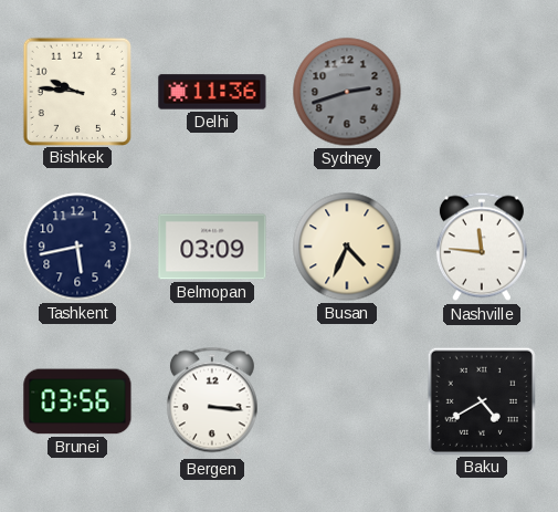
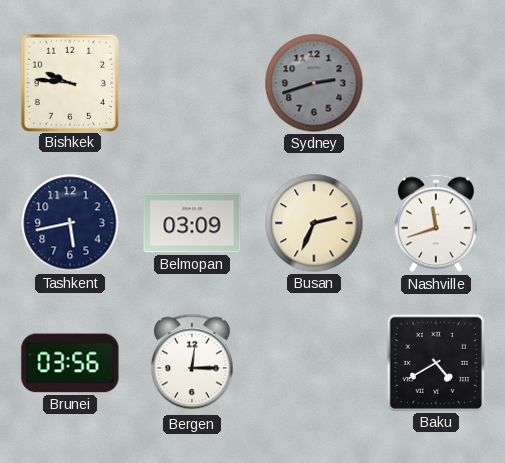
Delhi: 11:36 -> none
Busan: 4:34 -> 2:34
Nashville: 11:46 -> 11:42
Bergen: 3:16 -> 12:15
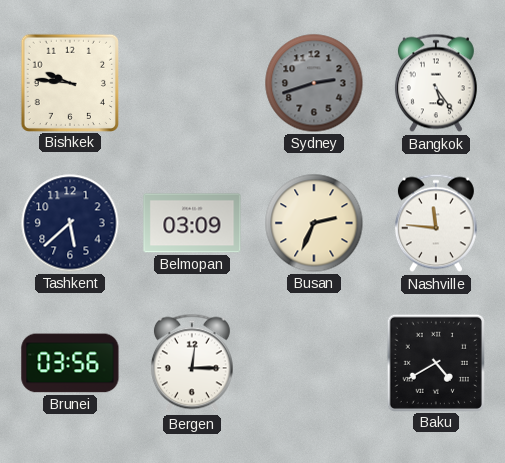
Bangkok: none -> 5:24
Tashkent: 5:43 -> 5:38
Nashville: 11:42 -> 11:46
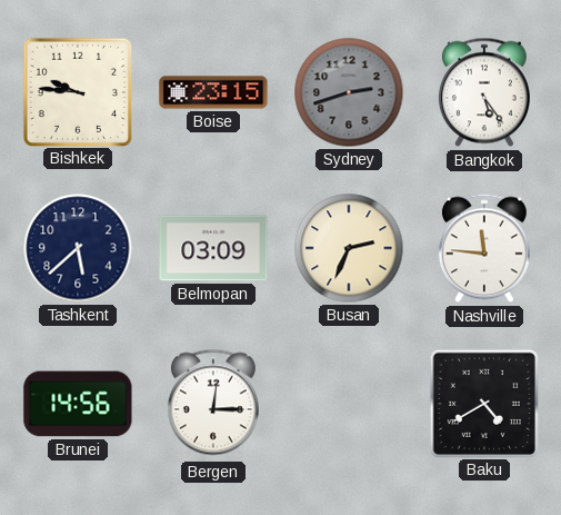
Boise: none -> 23:15
Brunei: 03:56 -> 14:56
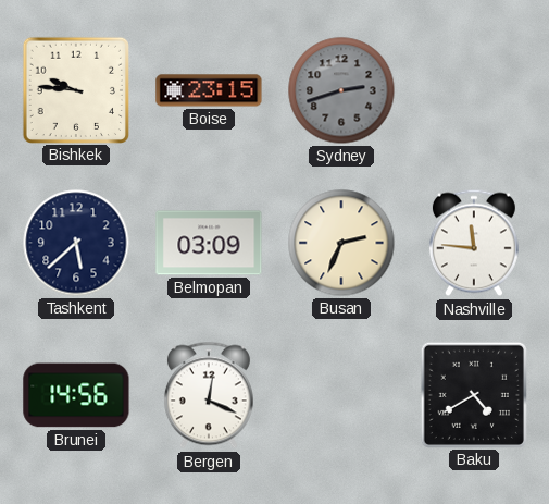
Bangkok: 5:24 -> none
Bergen: 12:15 -> 12:19
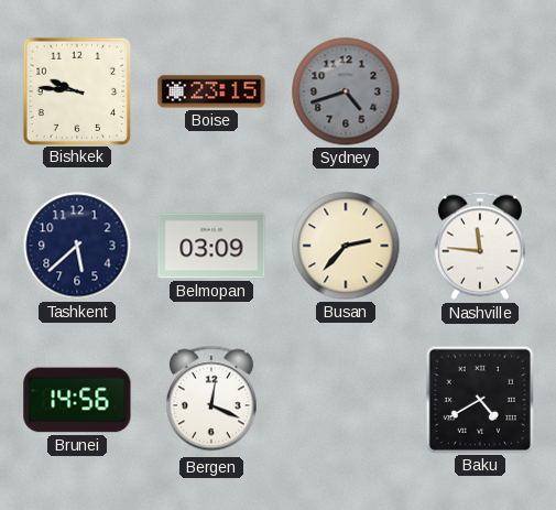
Sydney: 2:42 -> 4:42
Busan: 2:34 -> 2:37
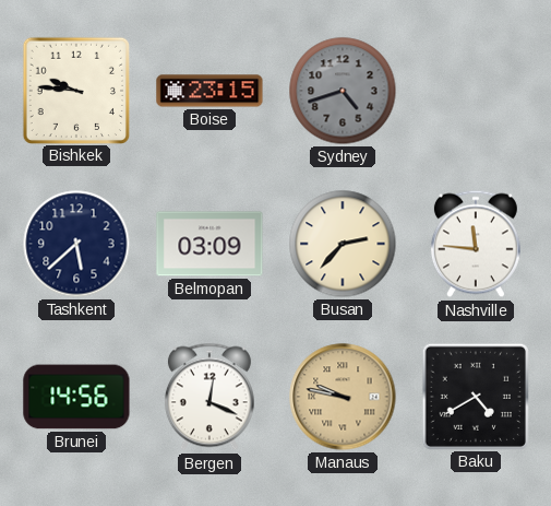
Manaus: none -> 9:47
